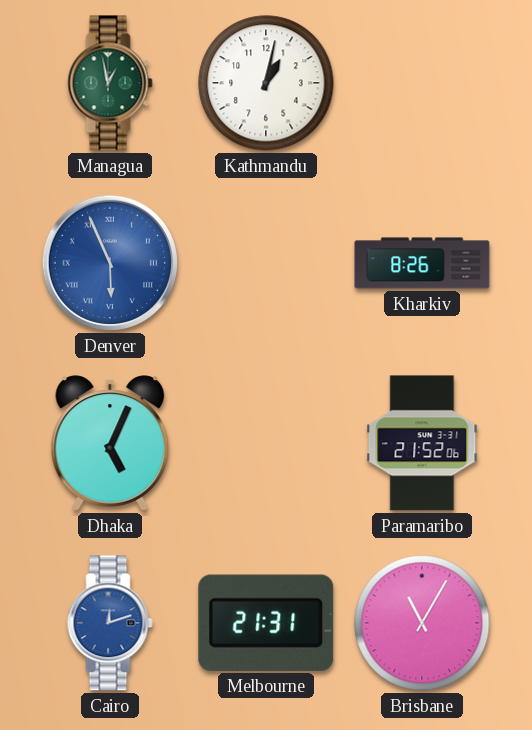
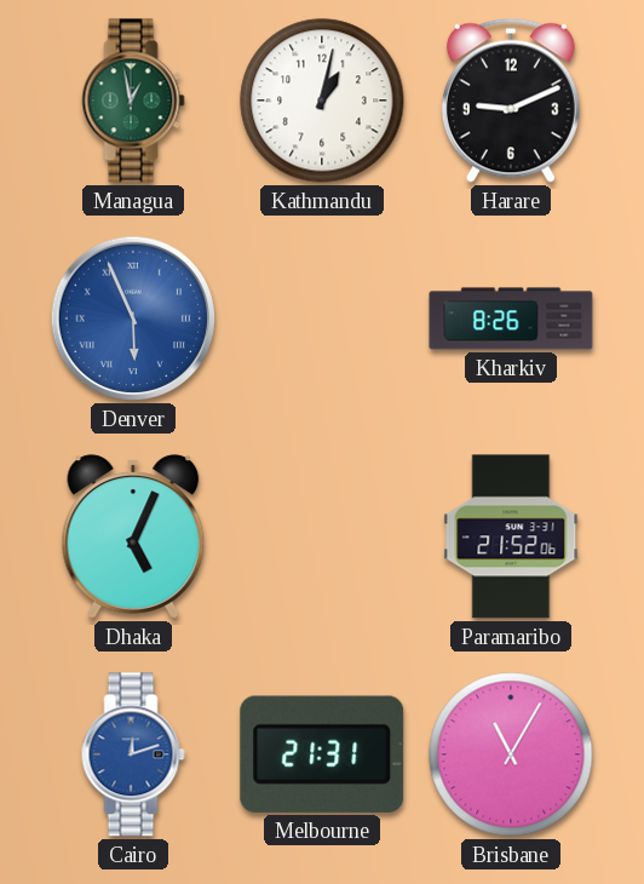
Harare: none -> 9:11
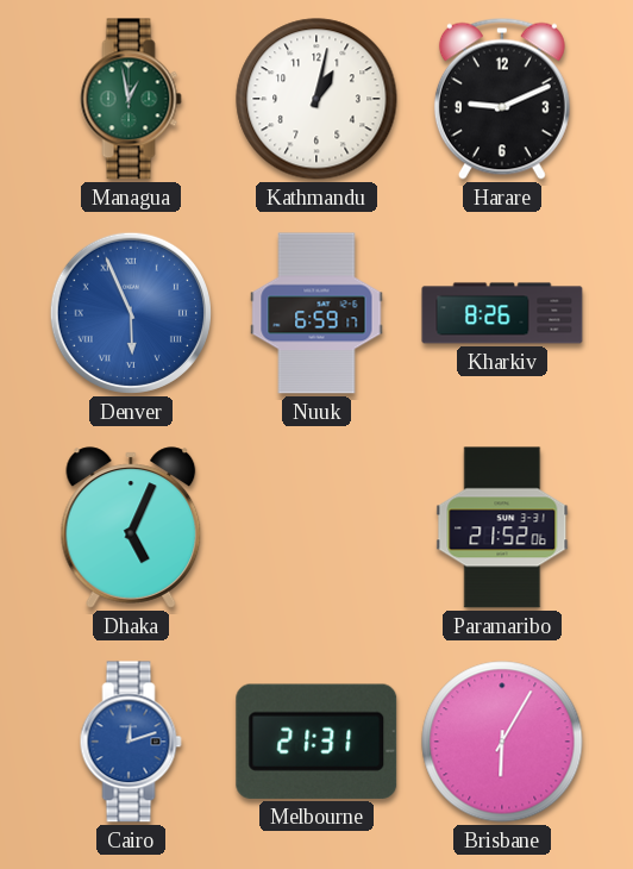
Nuuk: none -> 6:59
Brisbane: 11:05 -> 6:05
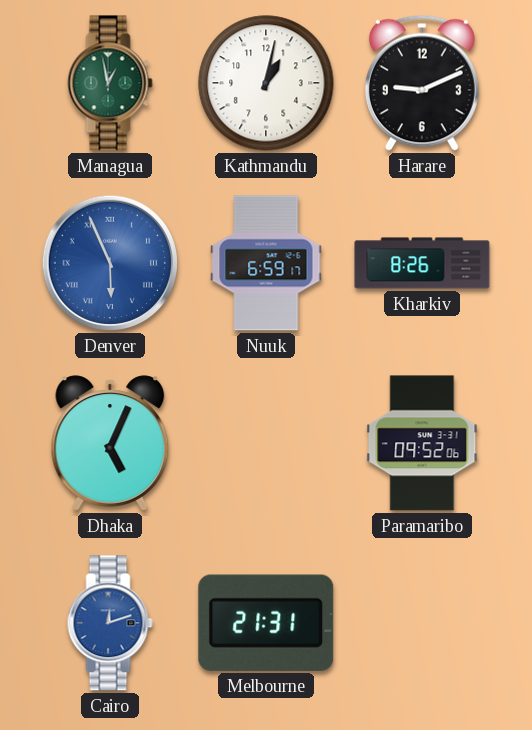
Paramaribo: 21:52 -> 09:52
Brisbane: 6:05 -> none
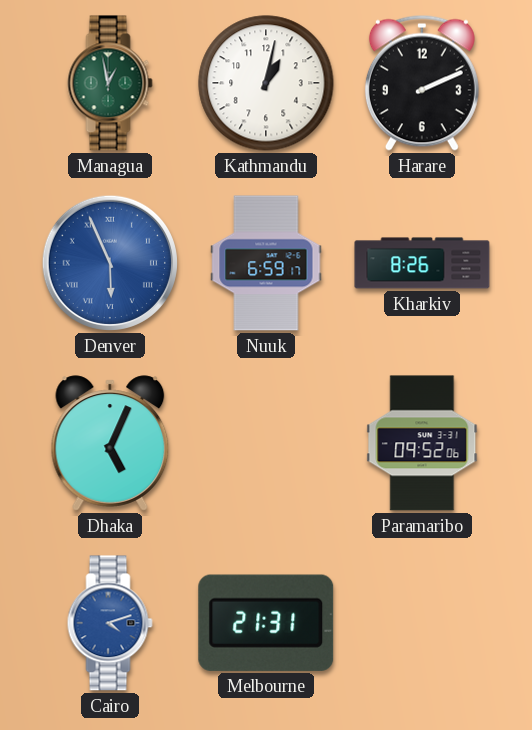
Harare: 9:11 -> 2:11
Cairo: 12:12 -> 4:12
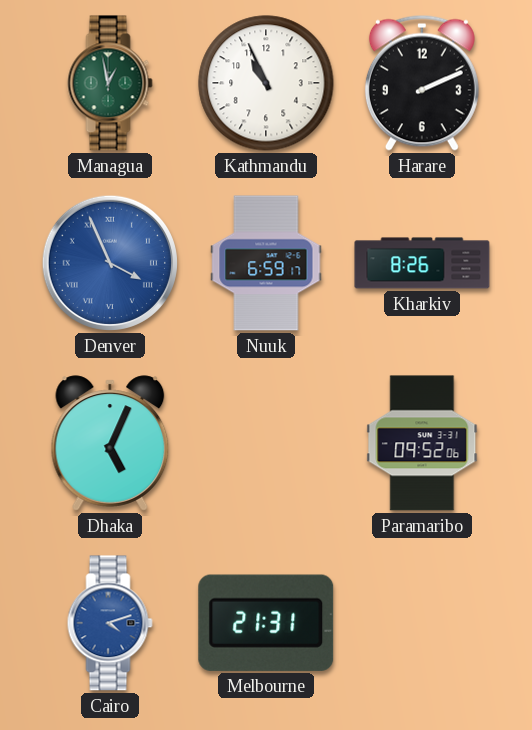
Kathmandu: 1:02 -> 10:56
Denver: 5:56 -> 3:56
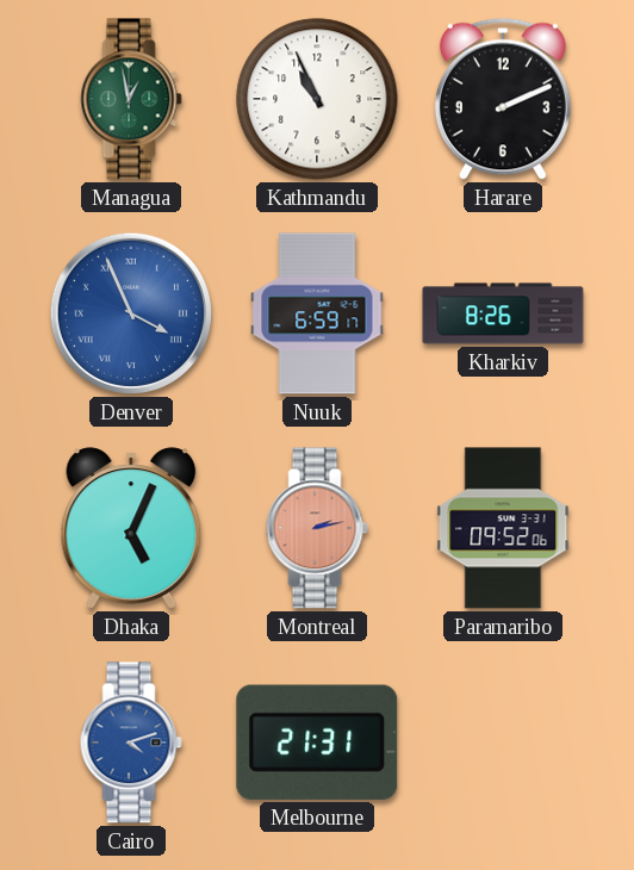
Montreal: none -> 2:13
